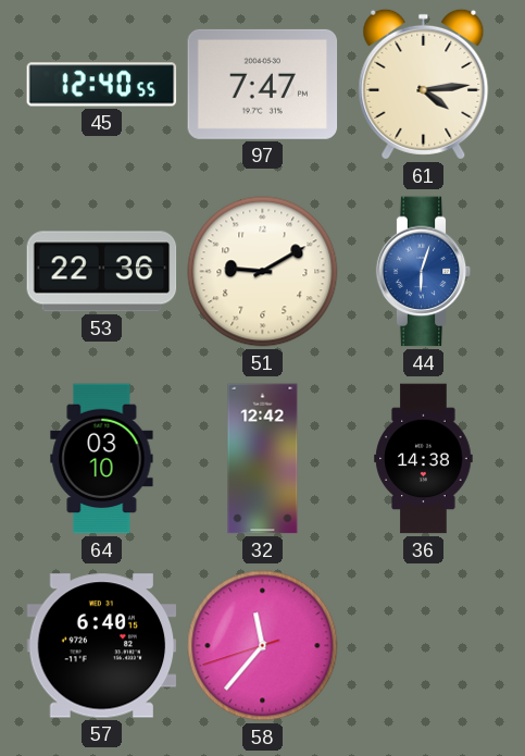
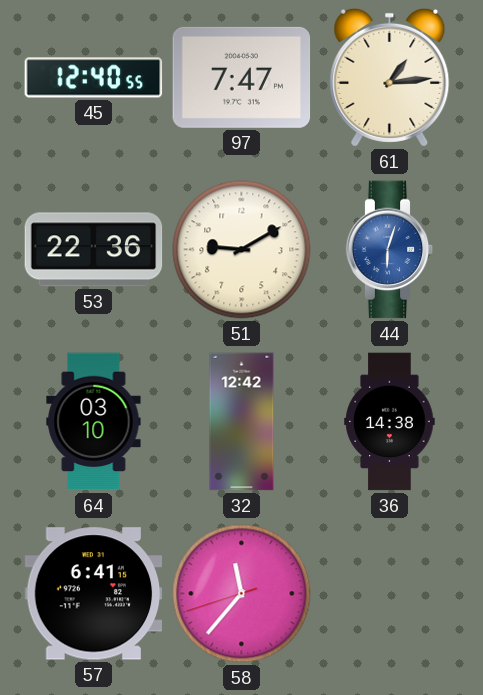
61: 4:14 -> 1:14
57: 6:40 -> 6:41
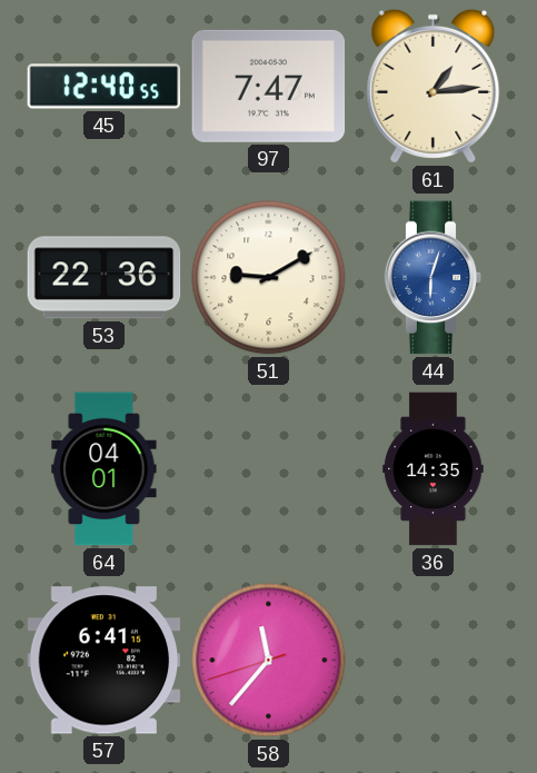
64: 03:10 -> 04:01
32: 12:42 -> none
36: 14:38 -> 14:35
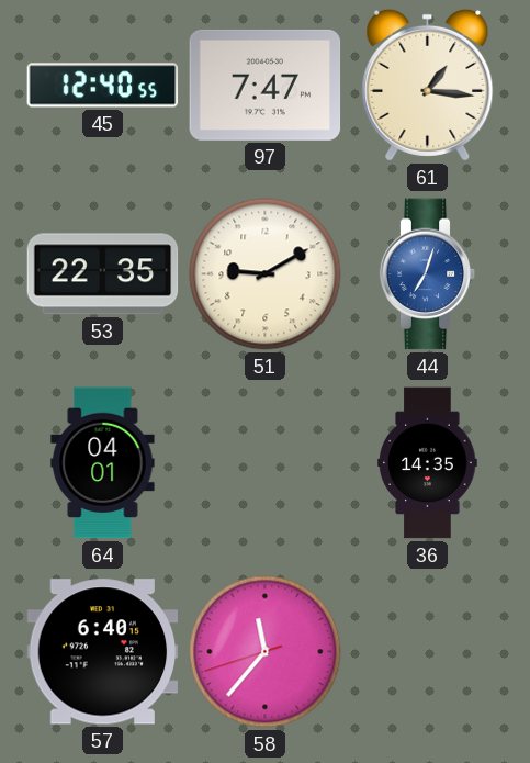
61: 1:14 -> 1:16
53: 22:36 -> 22:35
44: 6:03 -> 7:03
57: 6:41 -> 6:40
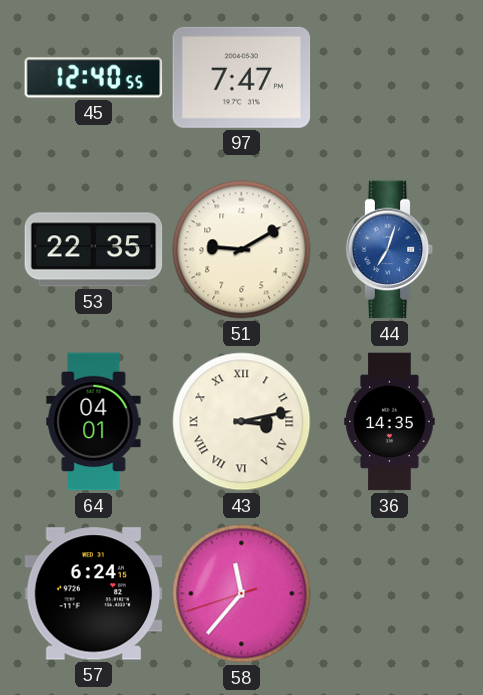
61: 1:16 -> none
43: none -> 3:13
57: 6:40 -> 6:24
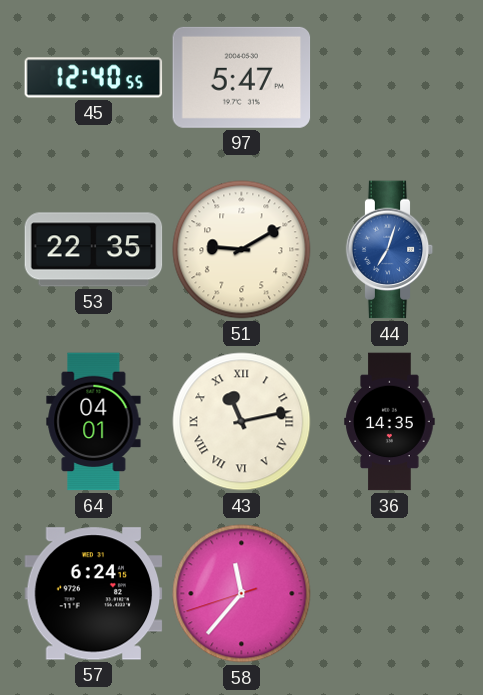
97: 7:47 -> 5:47
43: 3:13 -> 11:13
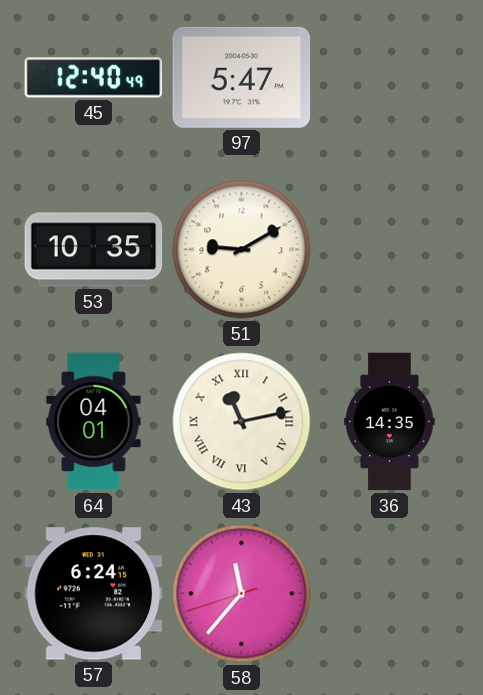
45: 12:40:55 -> 12:40:49
53: 22:35 -> 10:35
44: 7:03 -> none
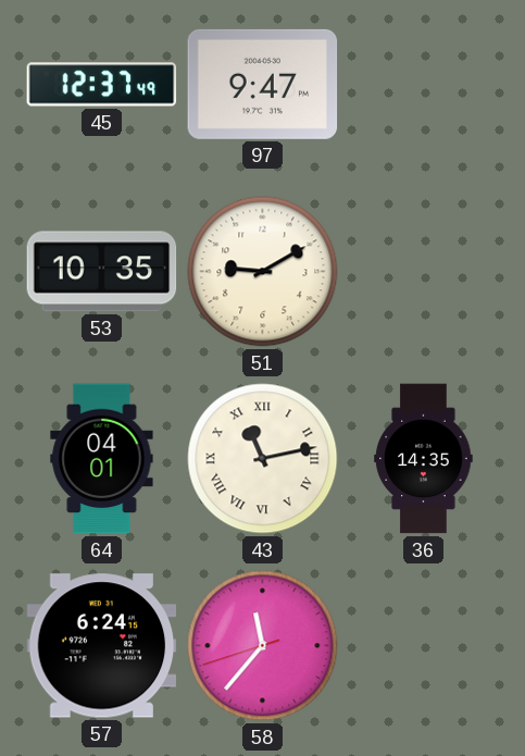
45: 12:40 -> 12:37
97: 5:47 -> 9:47
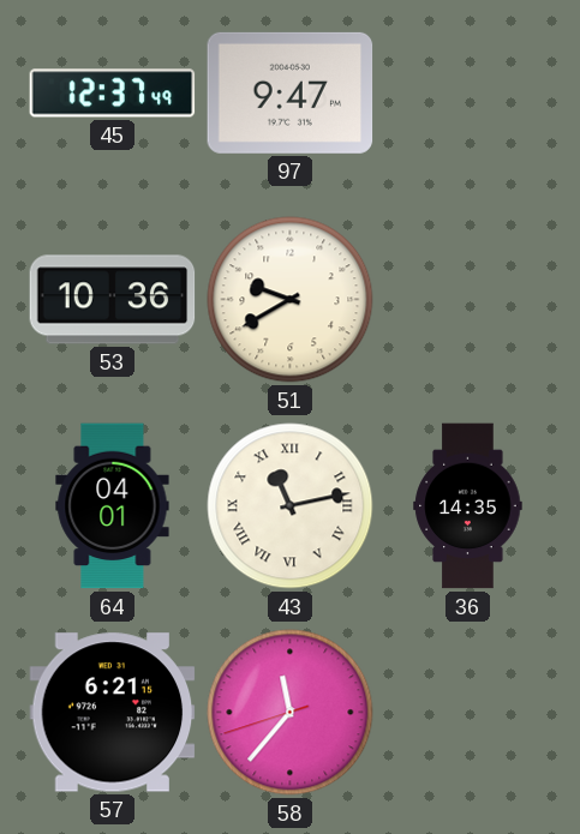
53: 10:35 -> 10:36
51: 9:10 -> 9:40
57: 6:24 -> 6:21
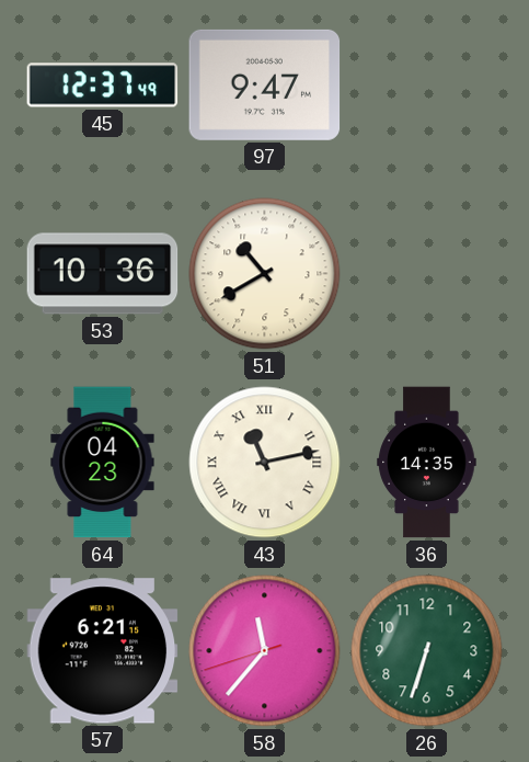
51: 9:40 -> 10:40
64: 04:01 -> 04:23
26: none -> 6:33
